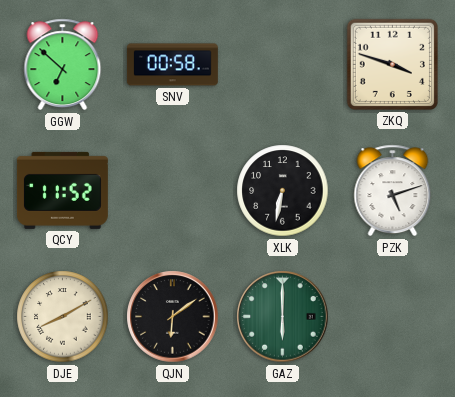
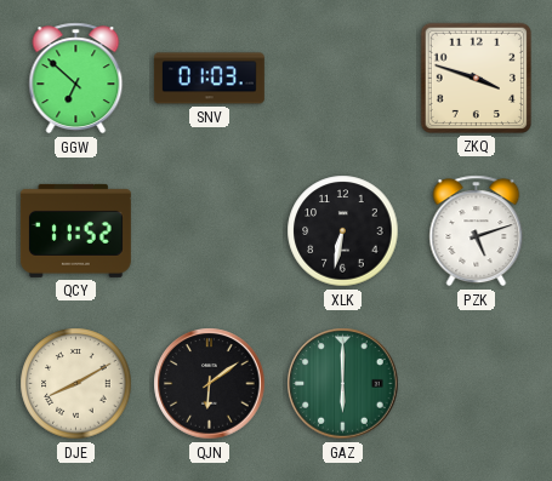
SNV: 00:58 -> 01:03
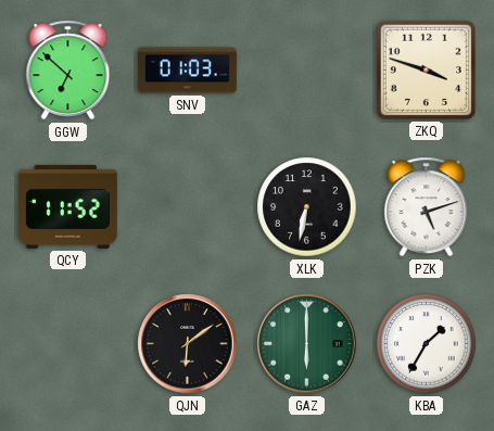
DJE: 8:10 -> none
KBA: none -> 1:35
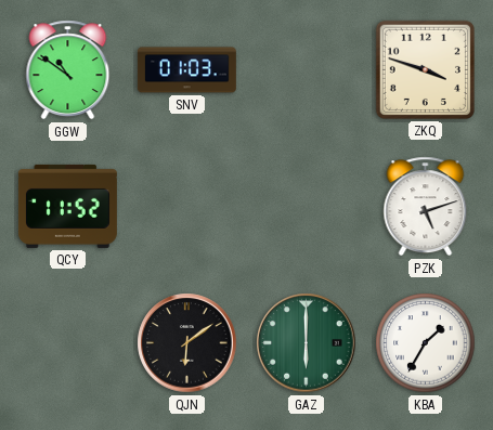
GGW: 6:52 -> 10:51
XLK: 6:32 -> none
